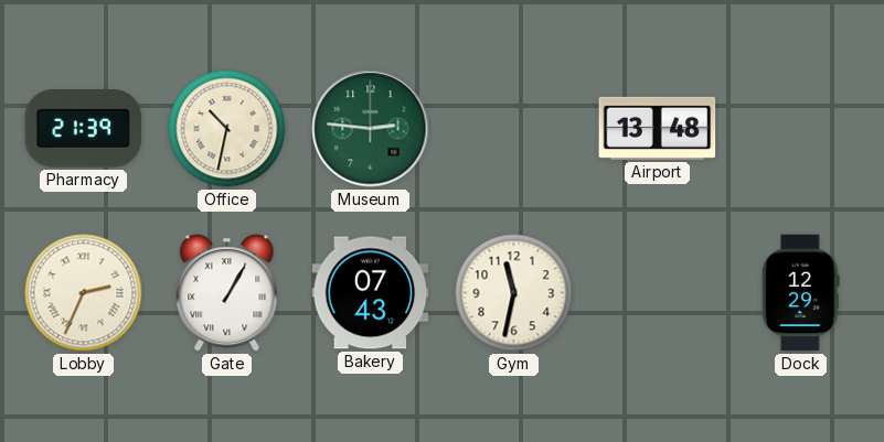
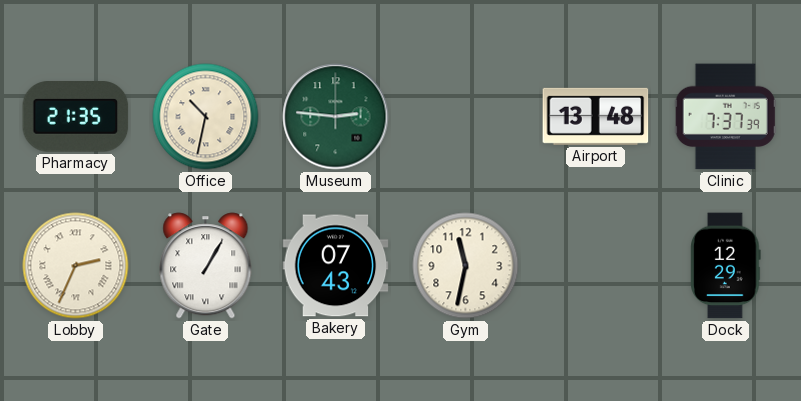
Pharmacy: 21:39 -> 21:35
Clinic: none -> 7:37
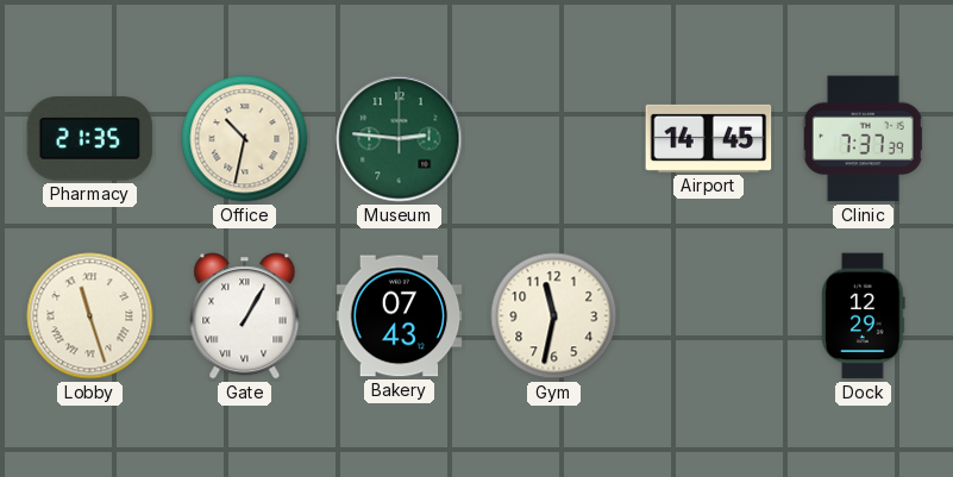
Airport: 13:48 -> 14:45
Lobby: 2:34 -> 11:27
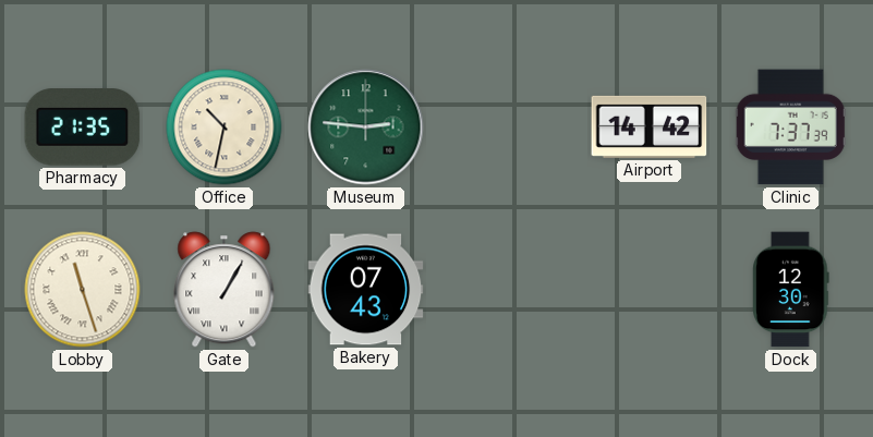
Airport: 14:45 -> 14:42
Gym: 11:32 -> none
Dock: 12:29 -> 12:30
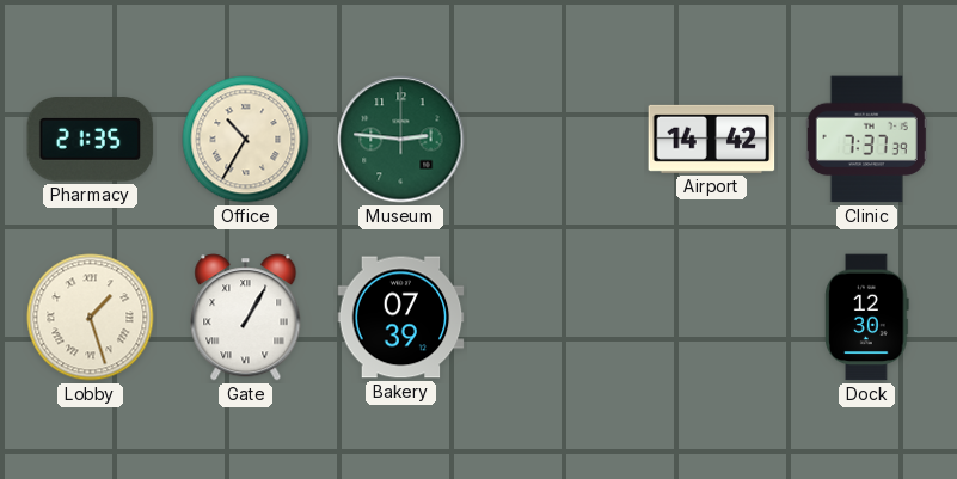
Office: 10:32 -> 10:35
Lobby: 11:27 -> 1:27
Bakery: 07:43 -> 07:39
